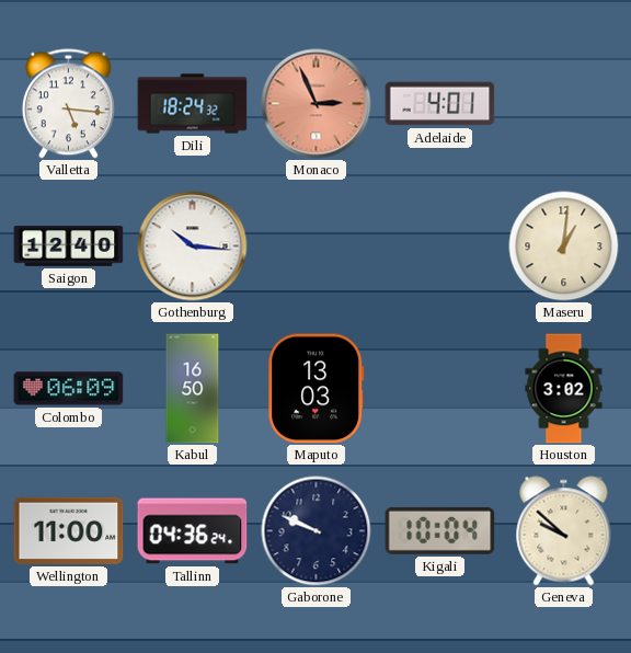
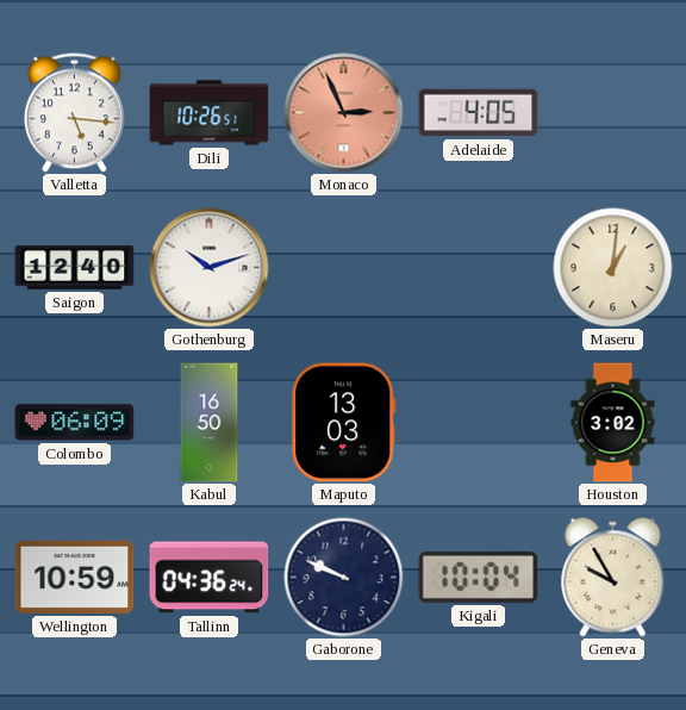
Dili: 18:24 -> 10:26
Adelaide: 4:01 -> 4:05
Gothenburg: 10:16 -> 10:12
Wellington: 11:00 -> 10:59
Geneva: 9:52 -> 9:55
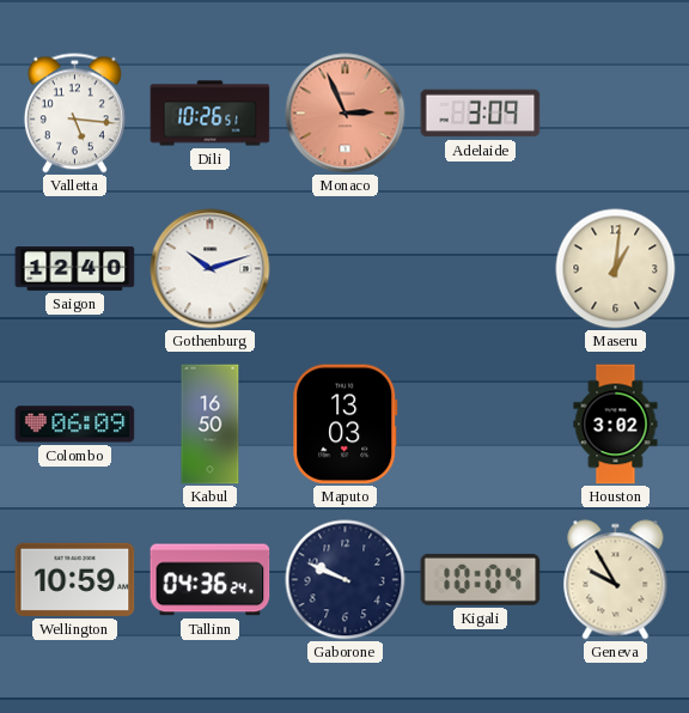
Adelaide: 4:05 -> 3:09
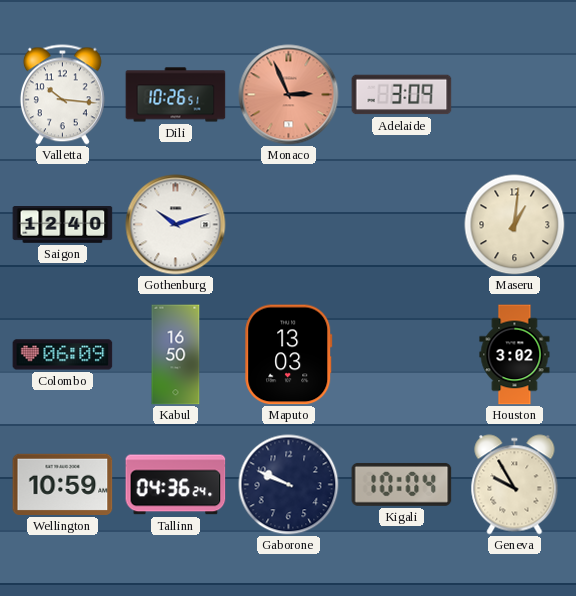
Valletta: 5:16 -> 10:16
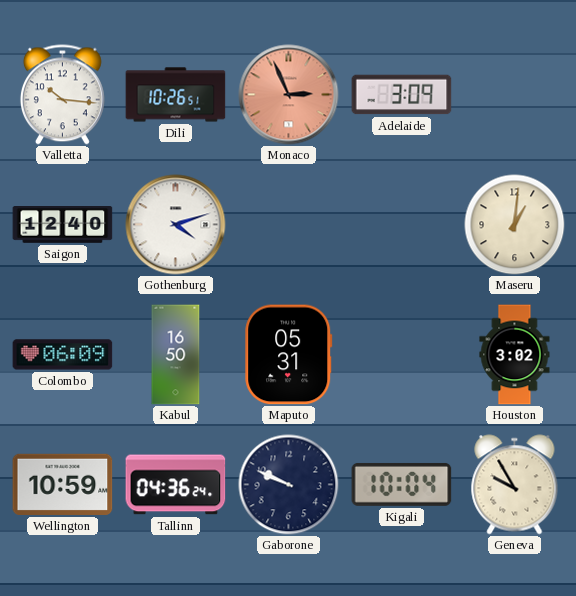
Gothenburg: 10:12 -> 4:12
Maputo: 13:03 -> 05:31
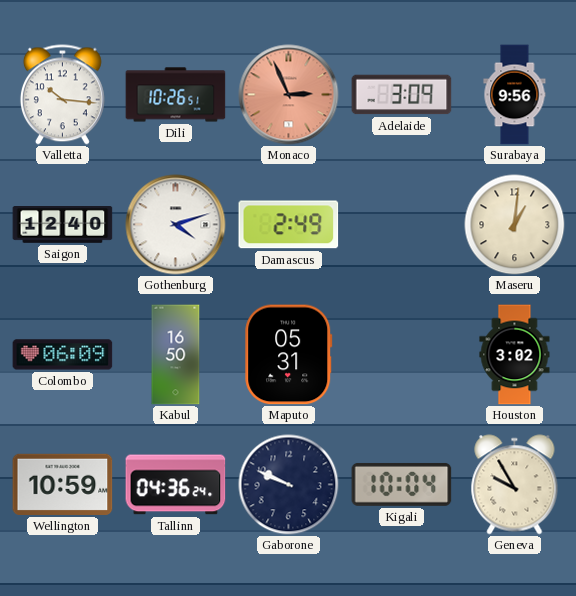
Surabaya: none -> 9:56
Damascus: none -> 2:49
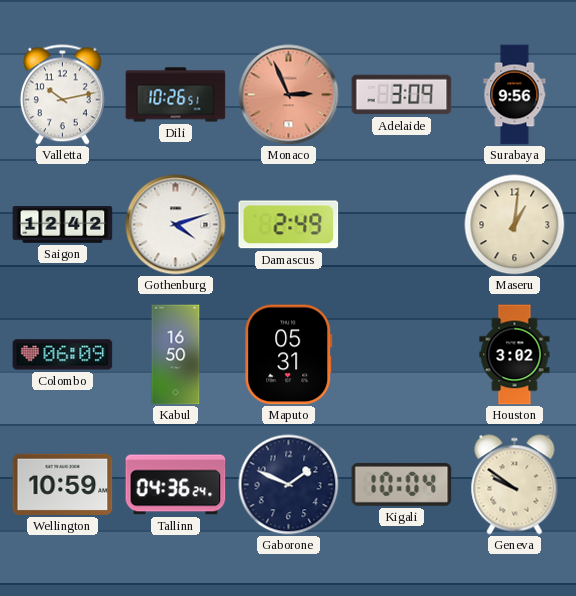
Valletta: 10:16 -> 10:13
Saigon: 12:40 -> 12:42
Gaborone: 9:49 -> 1:49
Geneva: 9:55 -> 9:51
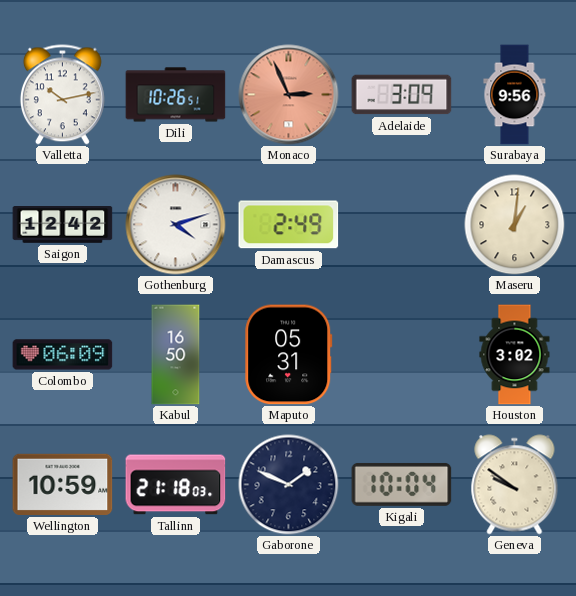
Tallinn: 04:36 -> 21:18
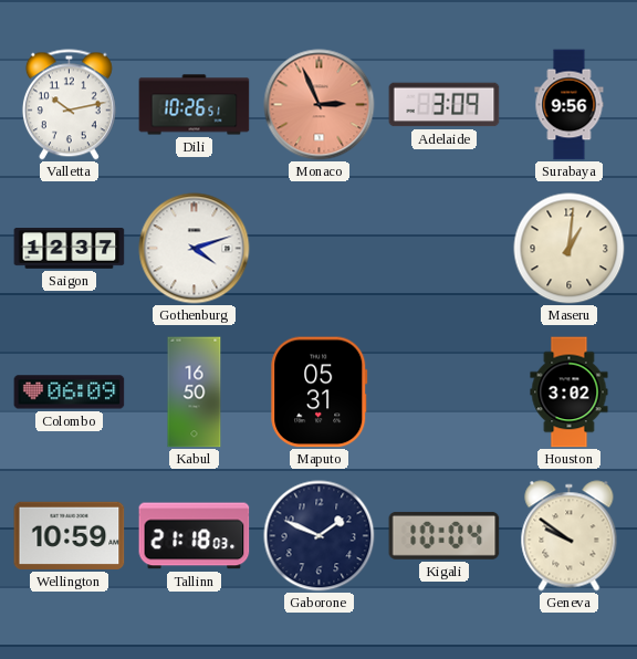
Saigon: 12:42 -> 12:37
Damascus: 2:49 -> none
